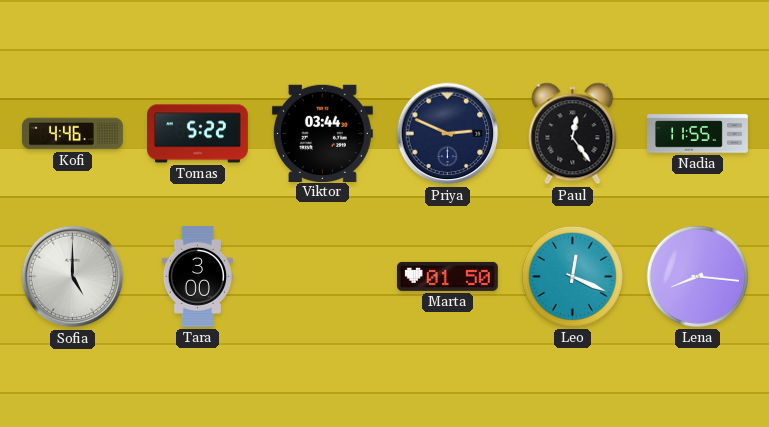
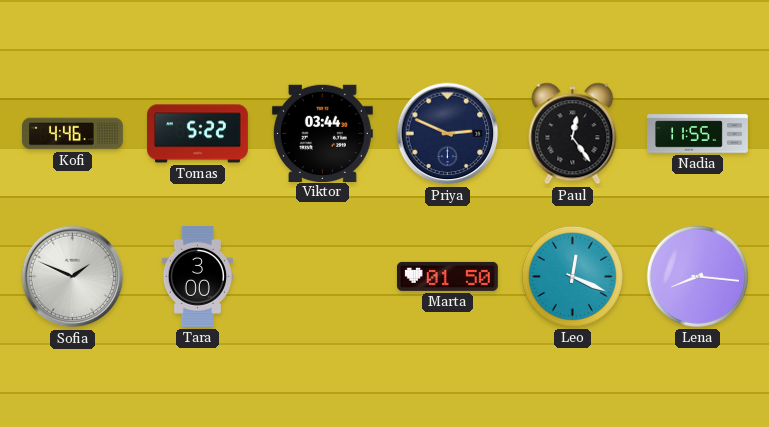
Sofia: 5:00 -> 1:49
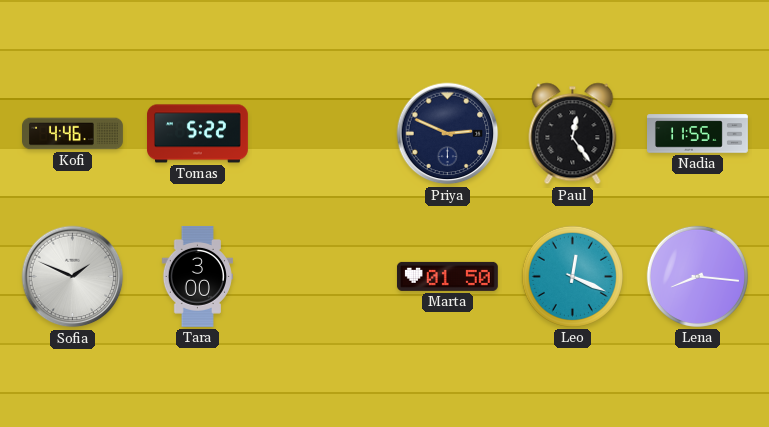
Viktor: 03:44 -> none
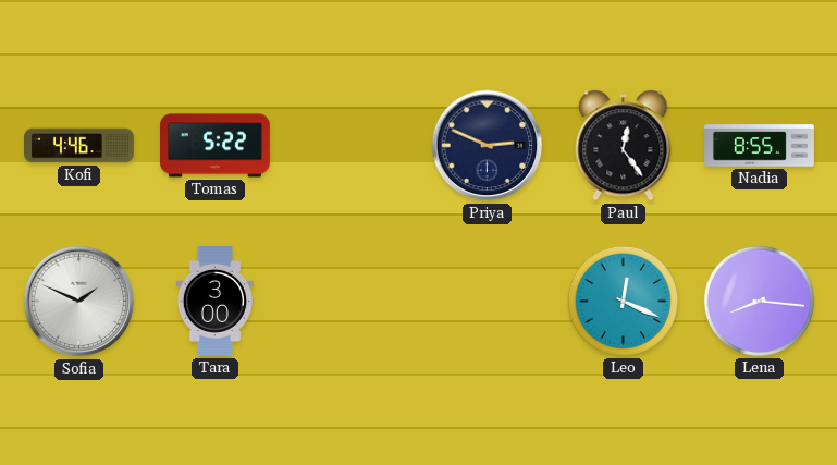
Nadia: 11:55 -> 8:55
Marta: 01:50 -> none
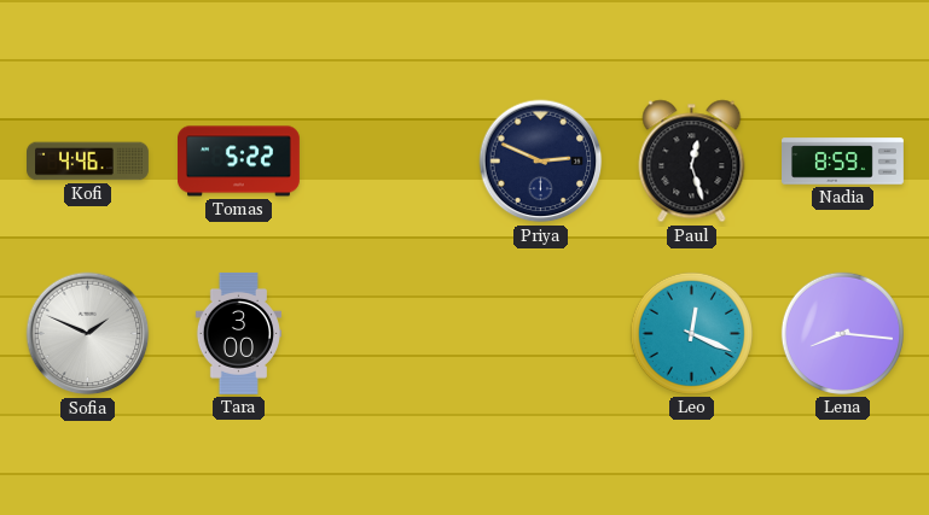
Paul: 12:24 -> 12:27
Nadia: 8:55 -> 8:59
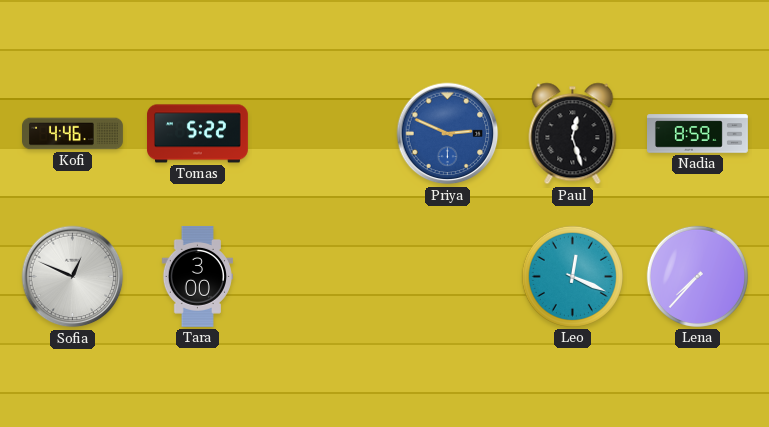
Priya dial: navy -> blue
Sofia: 1:49 -> 12:49
Lena: 8:16 -> 7:37
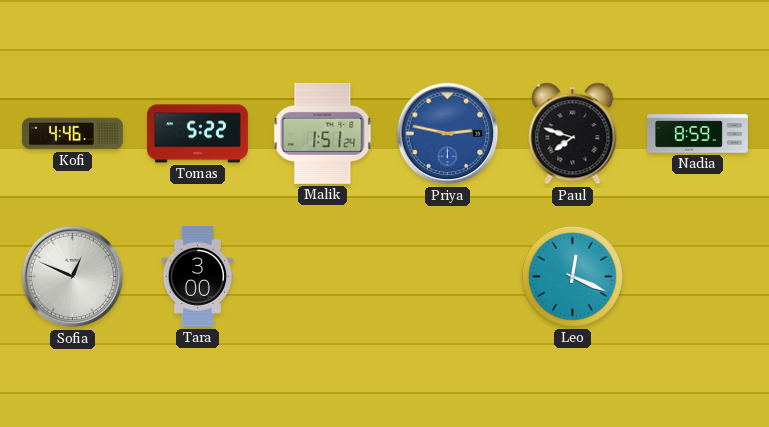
Malik: none -> 1:51
Priya: 2:49 -> 2:47
Paul: 12:27 -> 7:48
Lena: 7:37 -> none
